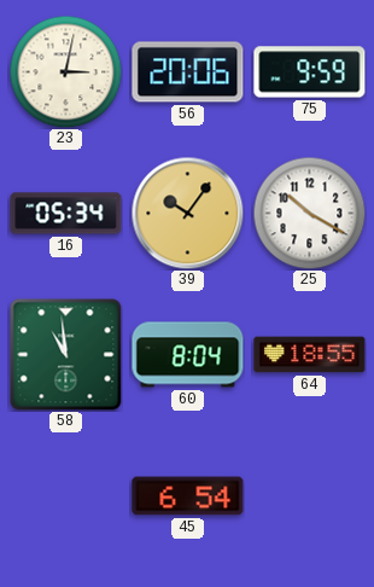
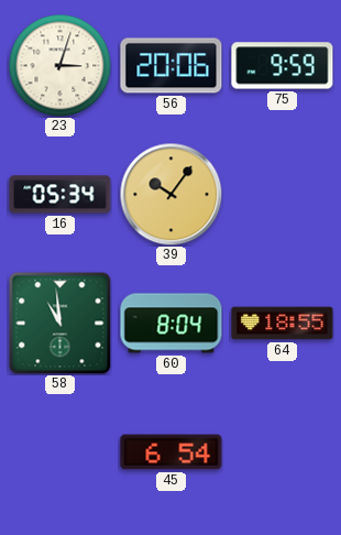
23: 3:02 -> 3:03
25: 10:20 -> none
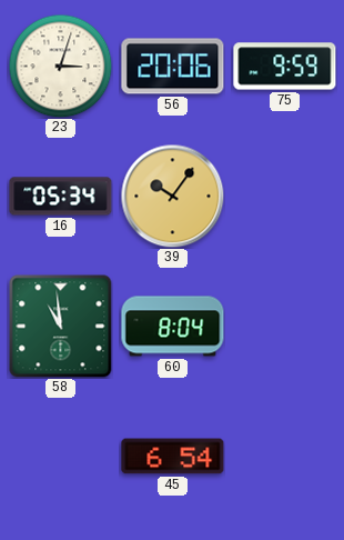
64: 18:55 -> none
